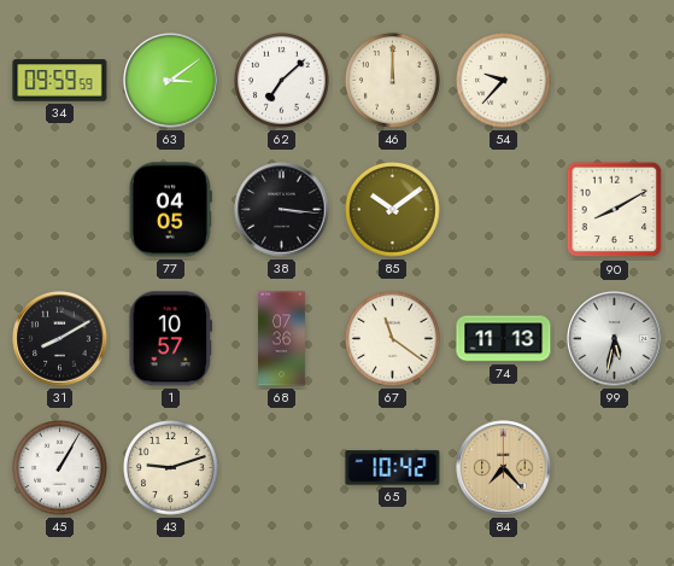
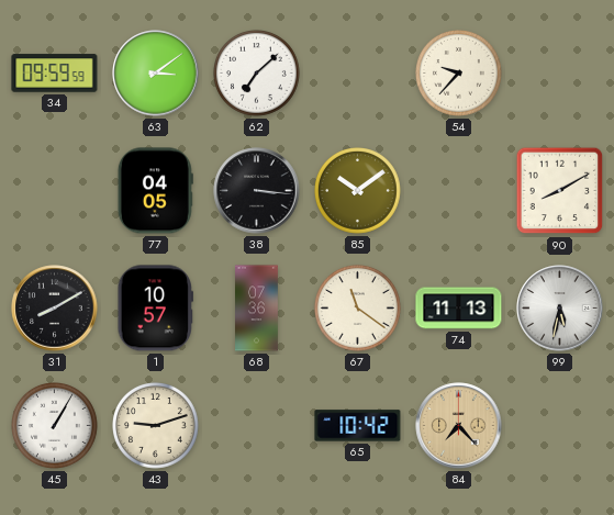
46: 12:00 -> none
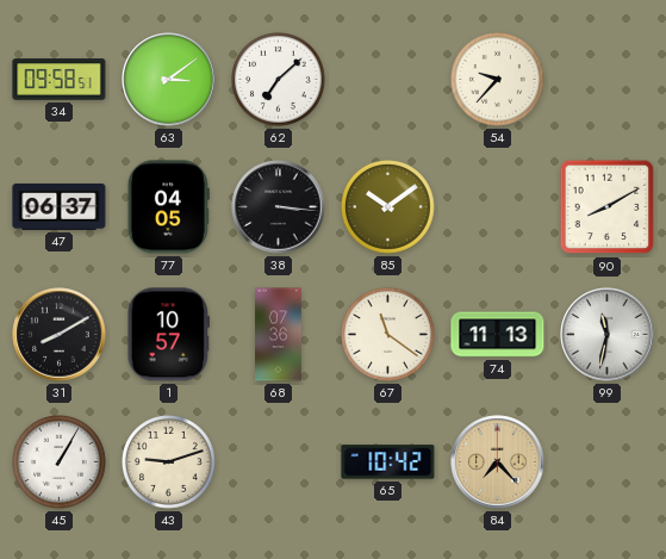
34: 09:59 -> 09:58
47: none -> 06:37
99: 5:32 -> 11:32
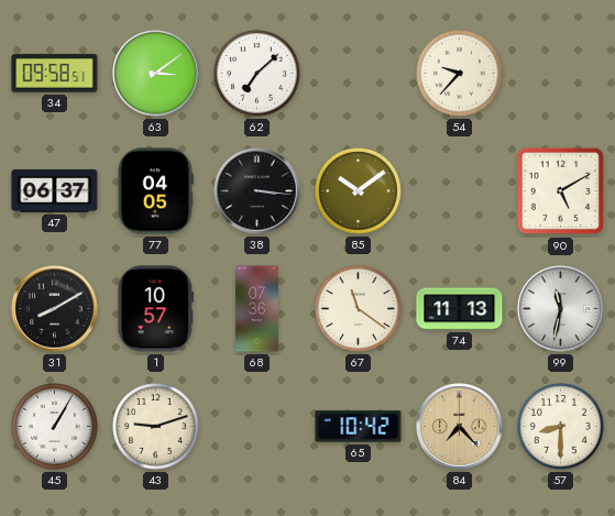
90: 8:10 -> 5:10
57: none -> 8:30
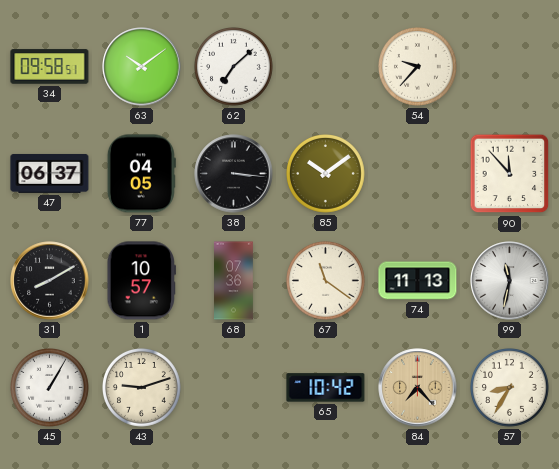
63: 3:09 -> 10:09
90: 5:10 -> 11:53
57: 8:30 -> 8:35
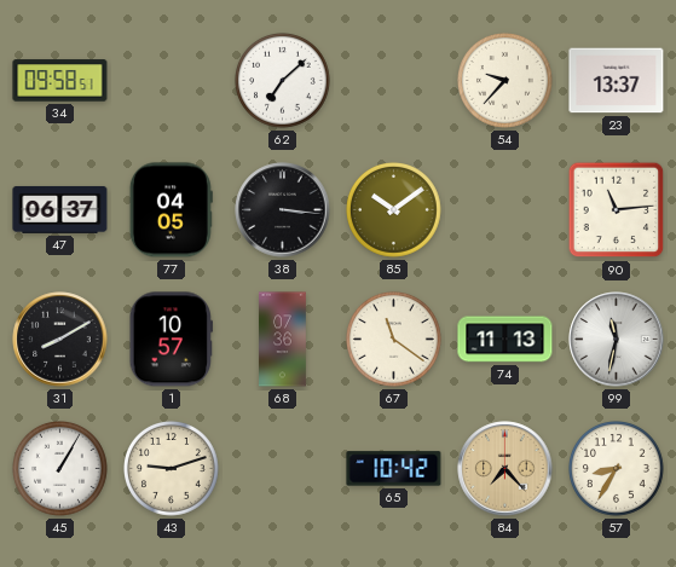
63: 10:09 -> none
23: none -> 13:37
90: 11:53 -> 11:14
